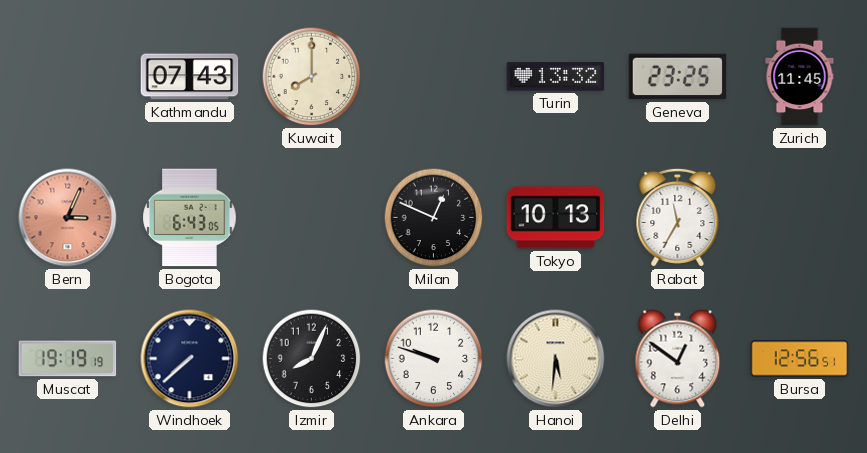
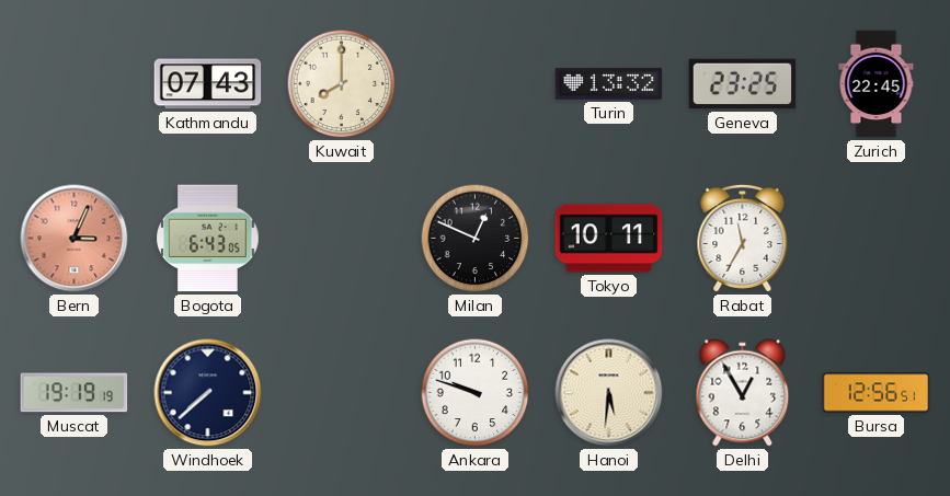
Zurich: 11:45 -> 22:45
Tokyo: 10:13 -> 10:11
Izmir: 8:04 -> none
Delhi: 12:51 -> 12:55
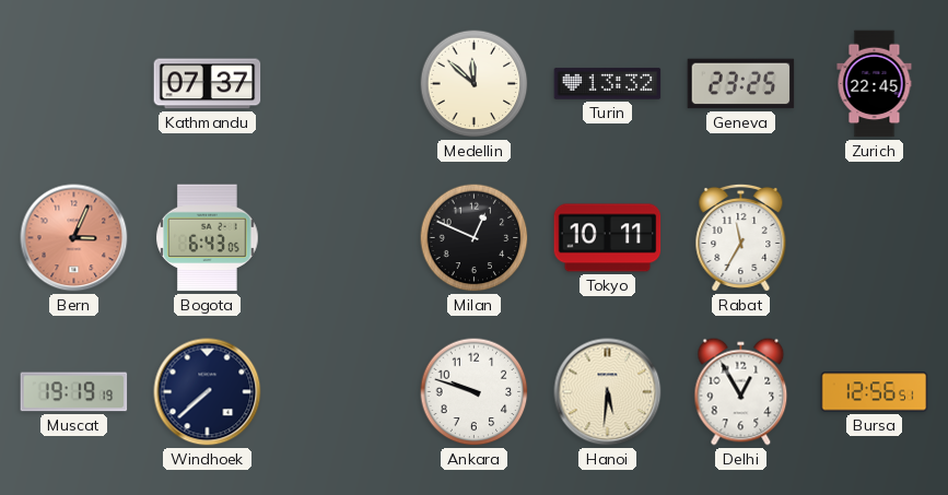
Kathmandu: 07:43 -> 07:37
Kuwait: 8:00 -> none
Medellin: none -> 11:52
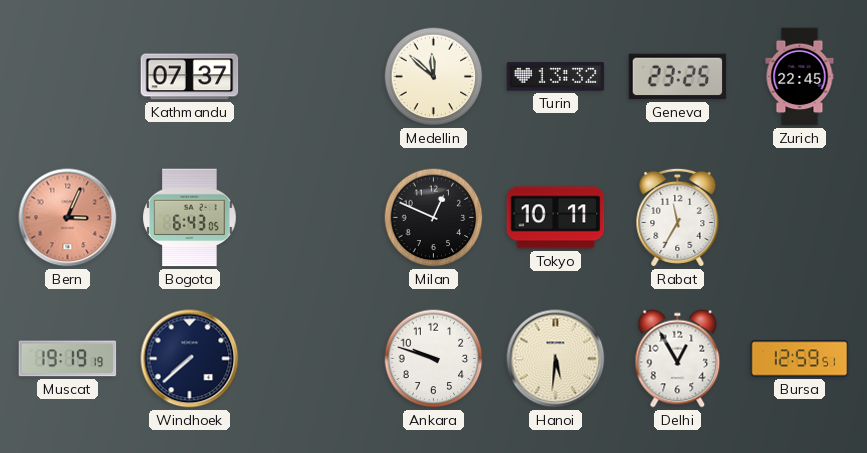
Bursa: 12:56 -> 12:59
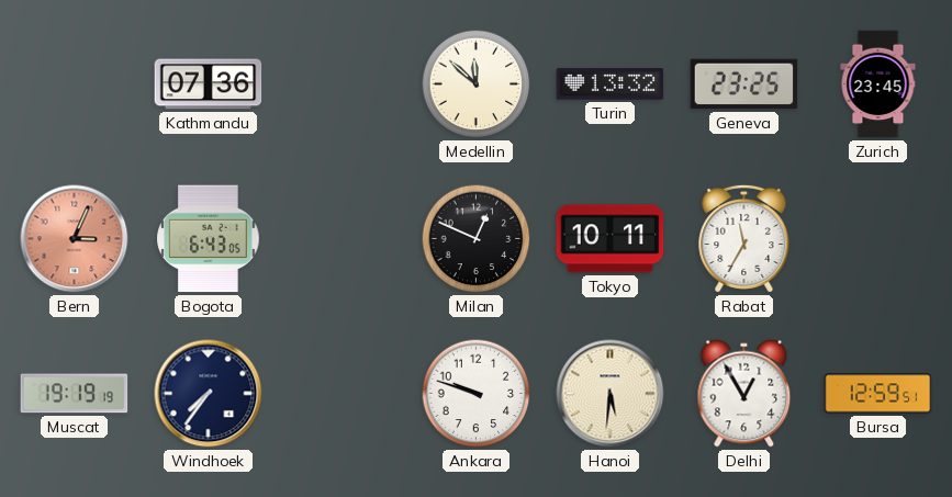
Kathmandu: 07:37 -> 07:36
Zurich: 22:45 -> 23:45
Windhoek: 7:38 -> 7:36
